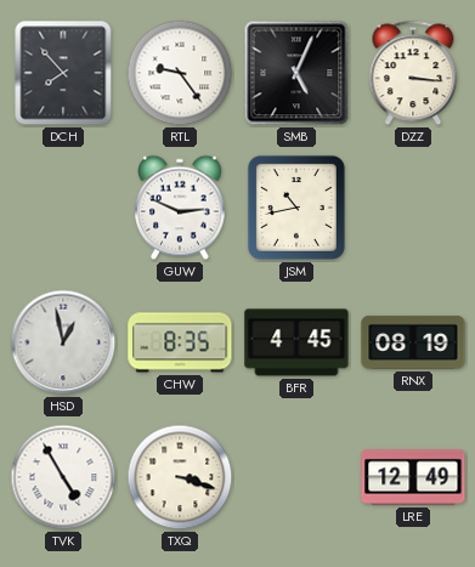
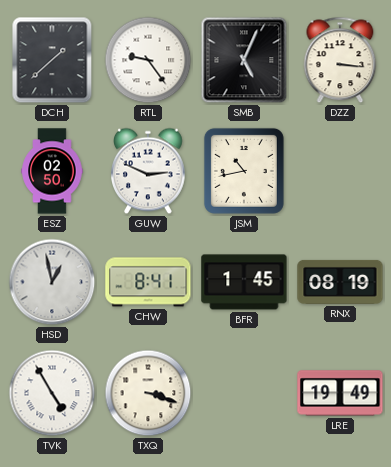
DCH: 7:53 -> 1:38
ESZ: none -> 02:50
CHW: 8:35 -> 8:41
BFR: 4:45 -> 1:45
LRE: 12:49 -> 19:49
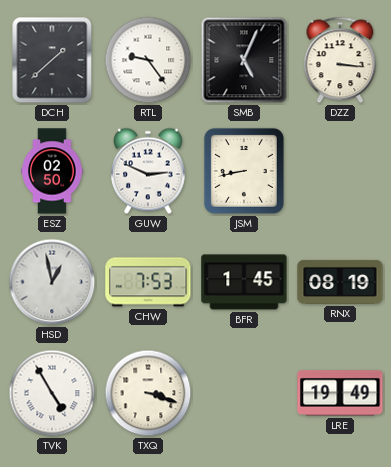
JSM: 10:43 -> 8:43
CHW: 8:41 -> 7:53
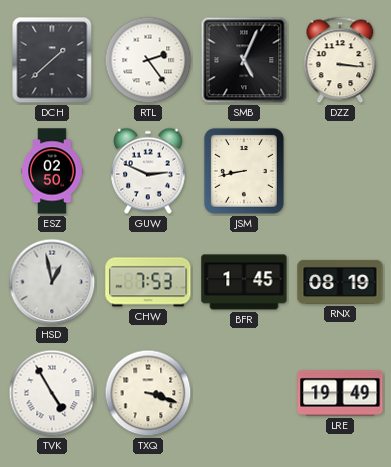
RTL: 9:24 -> 2:24
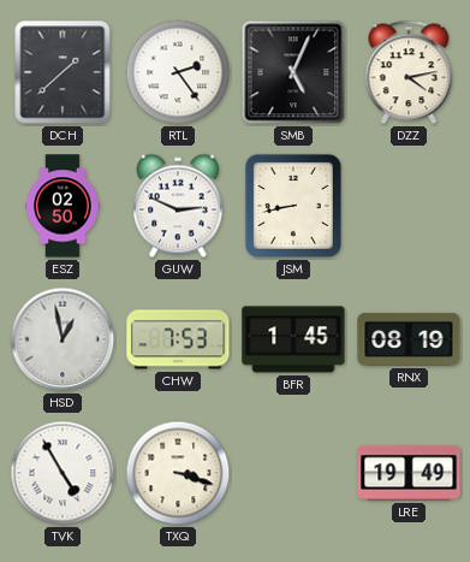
DZZ: 3:16 -> 4:13
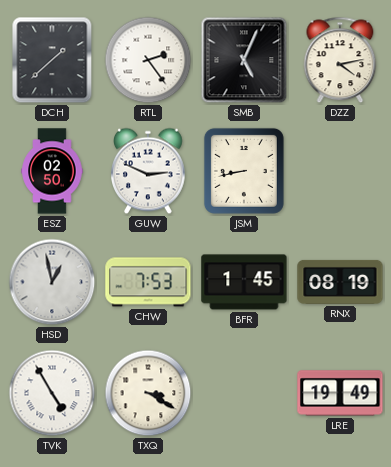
TXQ: 3:18 -> 3:20
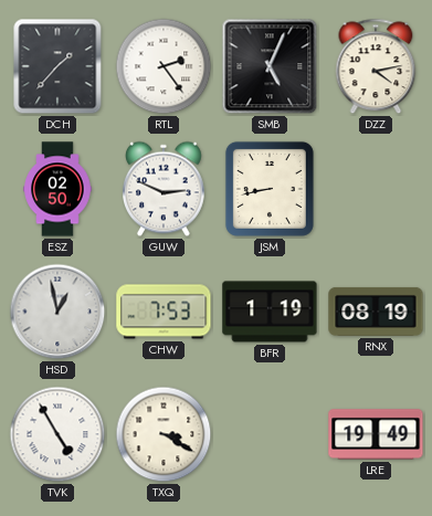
DCH: 1:38 -> 1:37
BFR: 1:45 -> 1:19
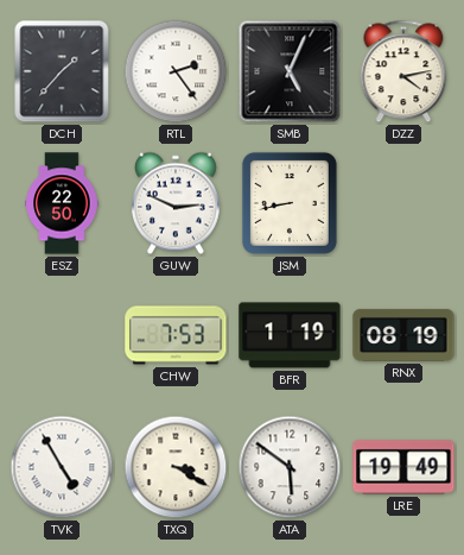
ESZ: 02:50 -> 22:50
HSD: 12:58 -> none
ATA: none -> 5:51
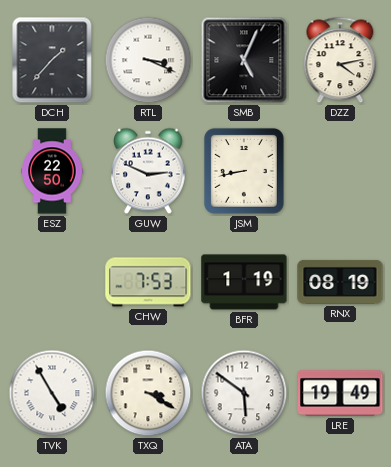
RTL: 2:24 -> 3:19
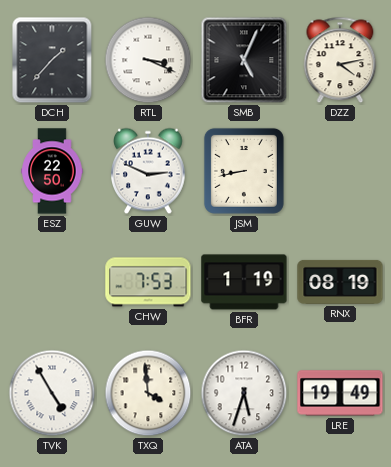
TXQ: 3:20 -> 3:59
ATA: 5:51 -> 5:33
